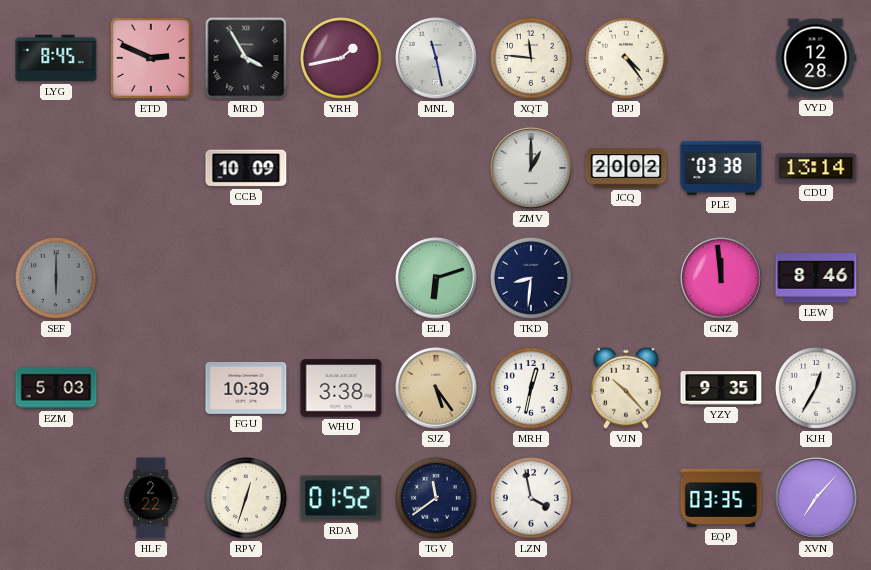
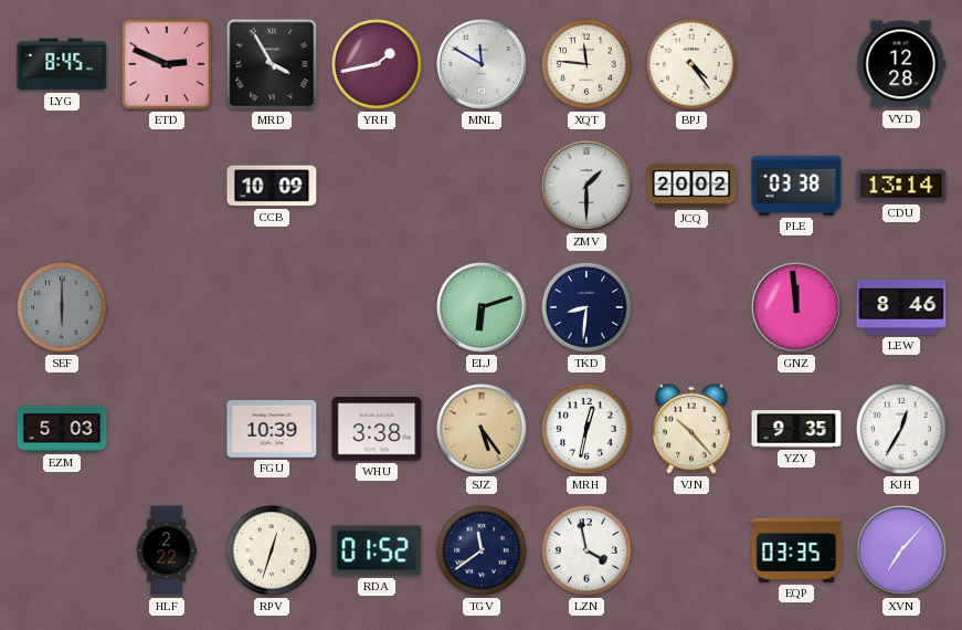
MNL: 11:28 -> 11:50
ZMV: 1:00 -> 1:30
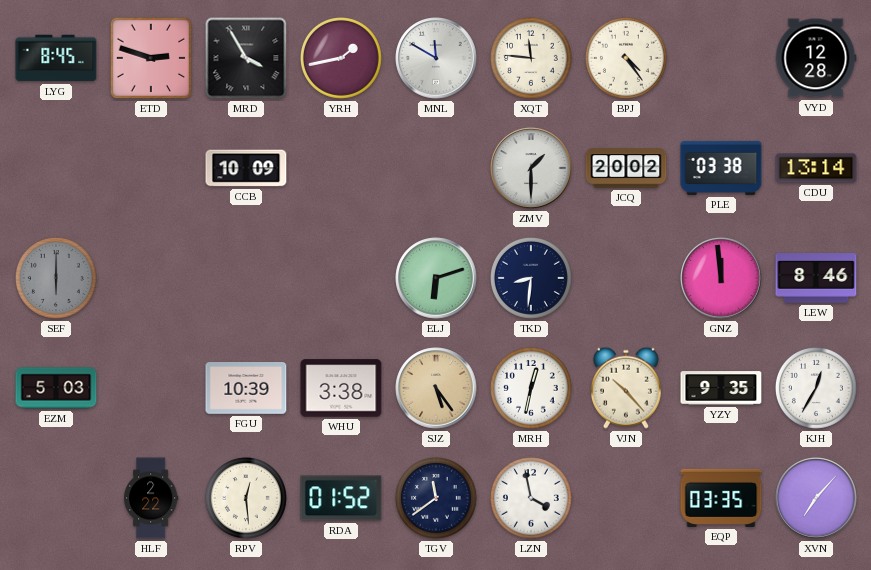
ETD: 2:49 -> 2:48
RPV: 12:33 -> 12:29
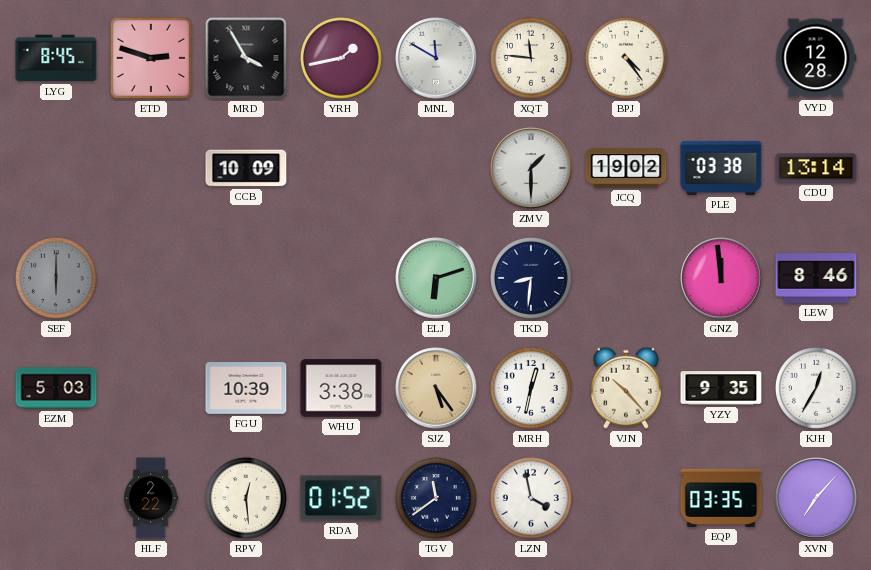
JCQ: 20:02 -> 19:02
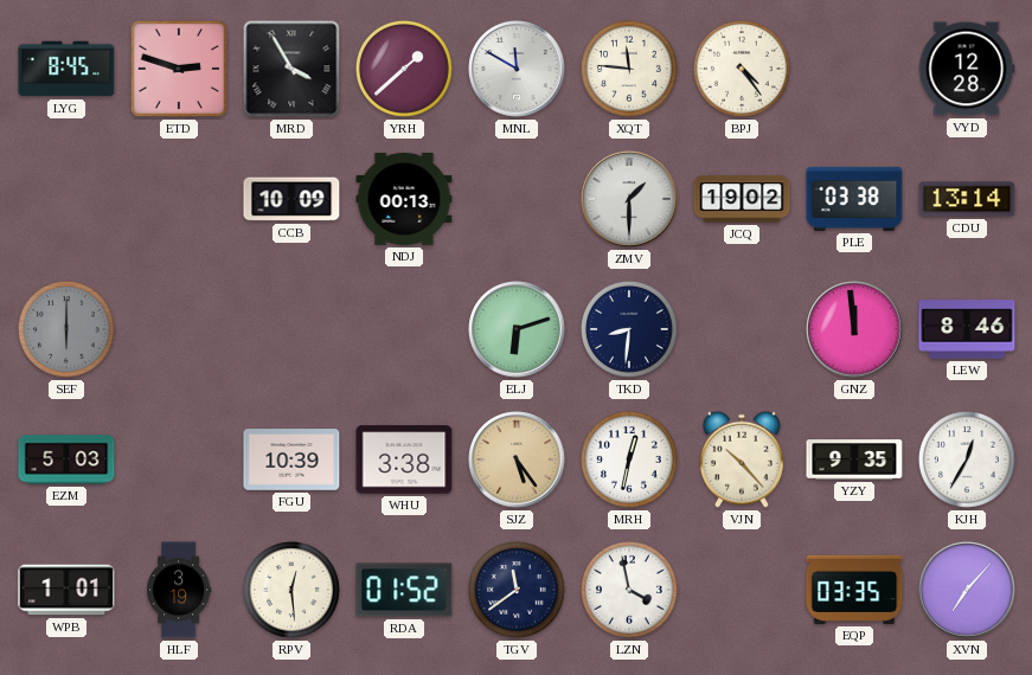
YRH: 1:43 -> 1:38
NDJ: none -> 00:13
WPB: none -> 1:01
HLF: 2:22 -> 3:19
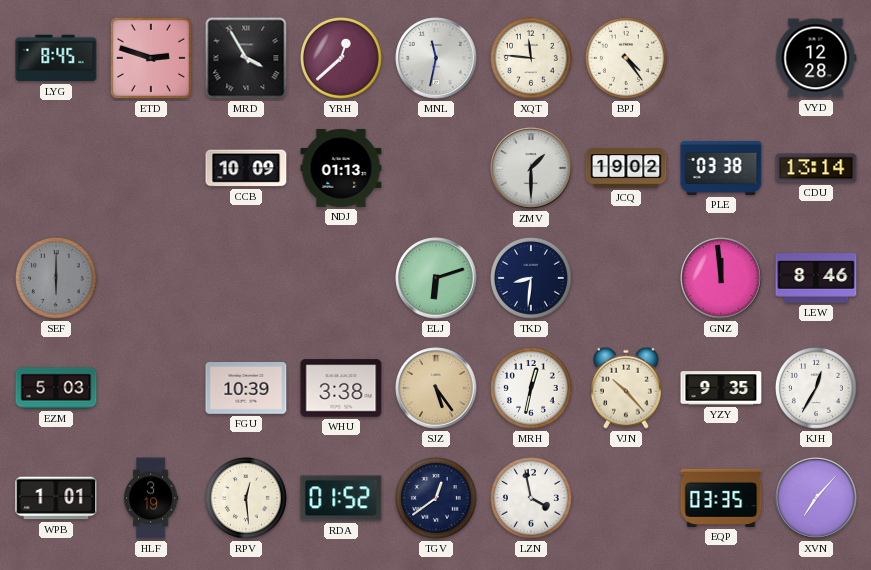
YRH: 1:38 -> 12:38
MNL: 11:50 -> 11:32
NDJ: 00:13 -> 01:13
TGV: 11:39 -> 12:39
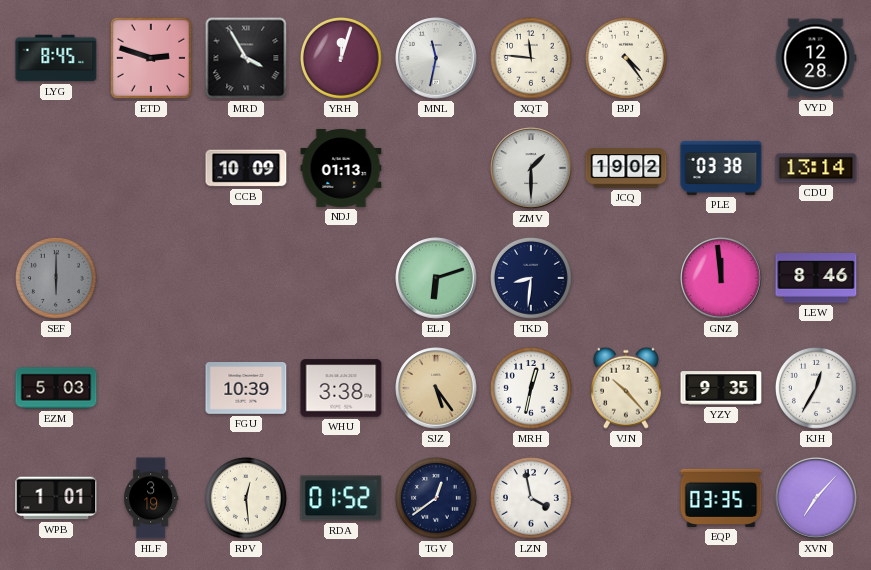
YRH: 12:38 -> 12:03
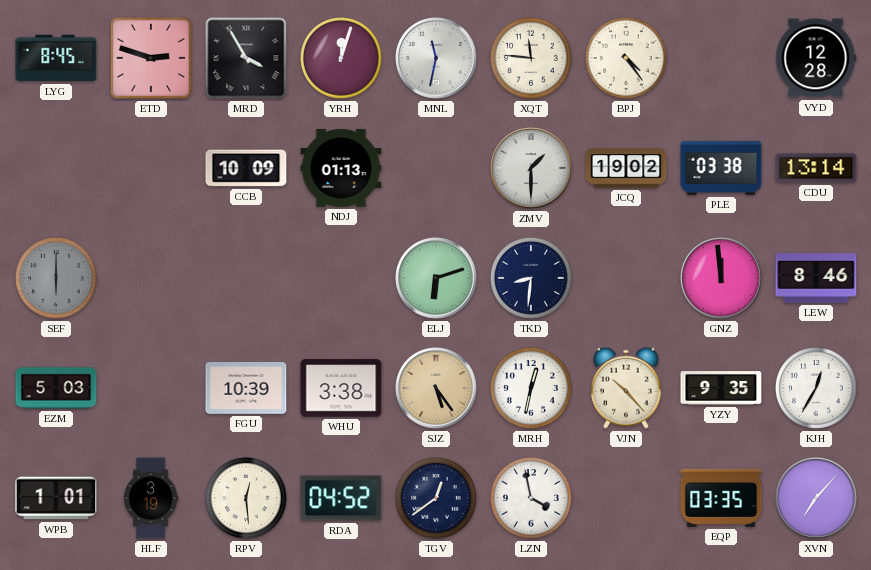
RDA: 01:52 -> 04:52
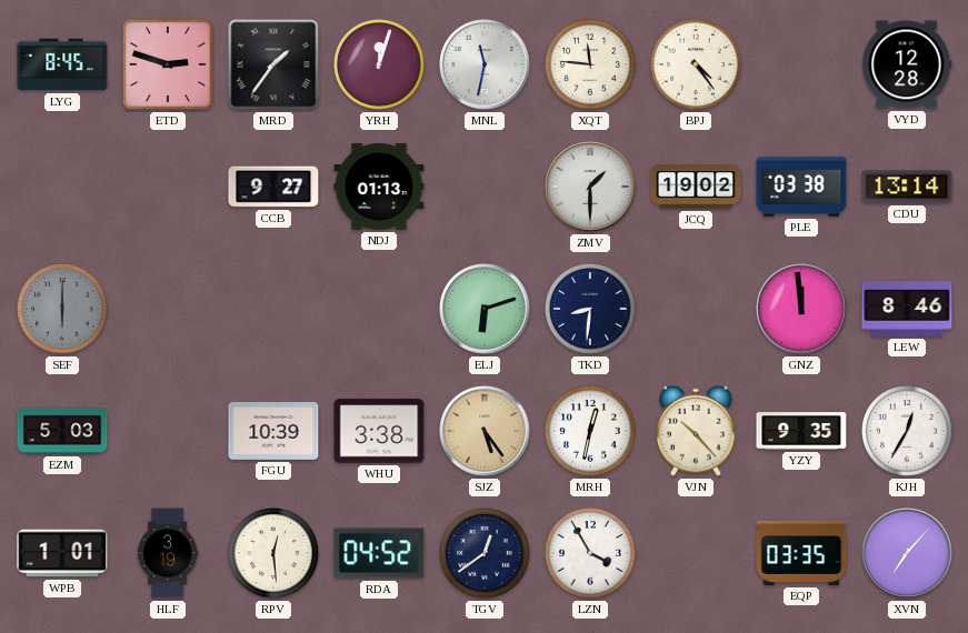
MRD: 3:55 -> 1:36
CCB: 10:09 -> 9:27
LZN: 3:58 -> 3:55
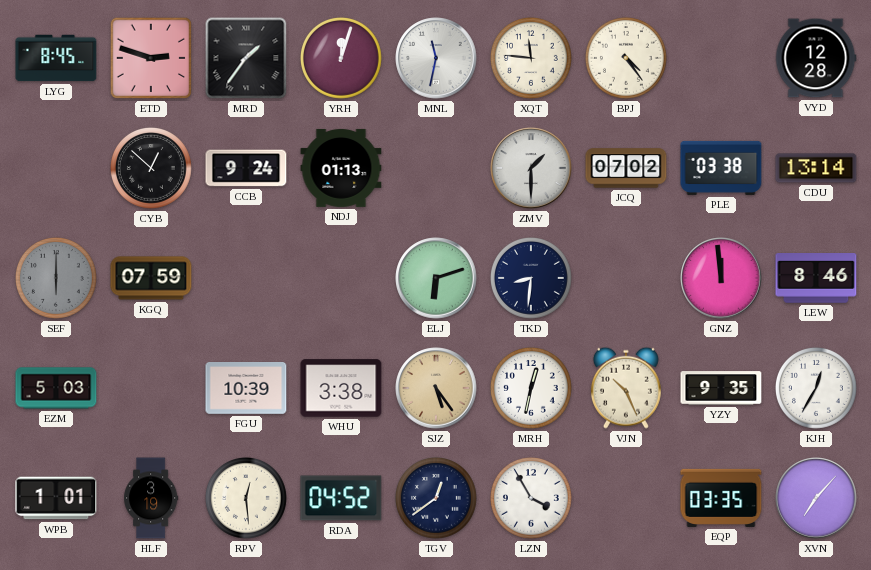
CYB: none -> 12:52
CCB: 9:27 -> 9:24
JCQ: 19:02 -> 07:02
KGQ: none -> 07:59
VJN: 10:23 -> 10:26
